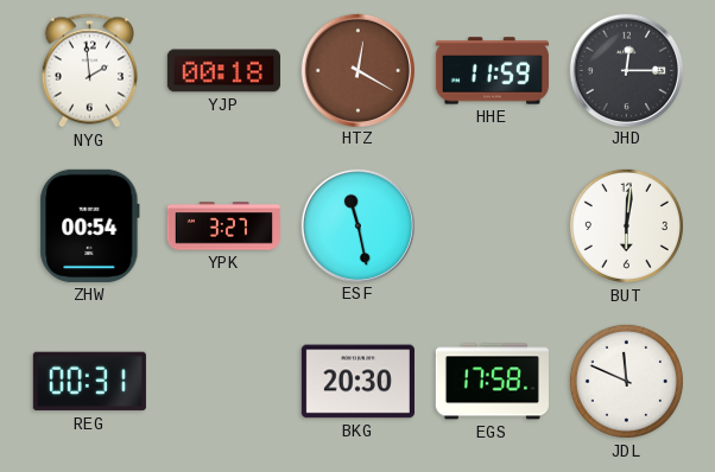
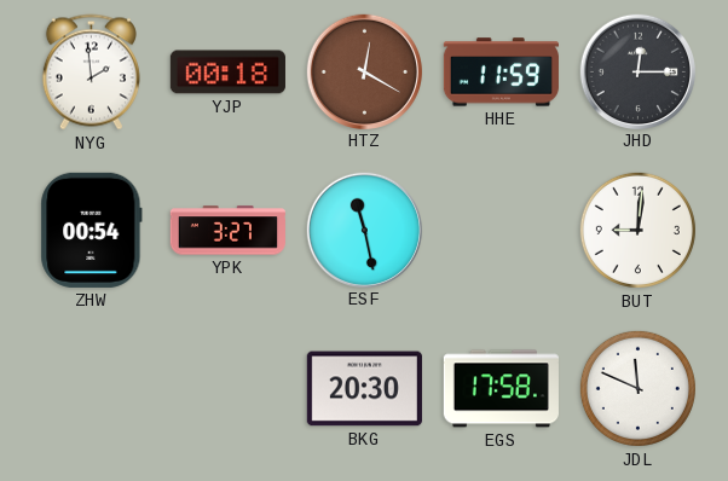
BUT: 6:01 -> 9:01
REG: 00:31 -> none
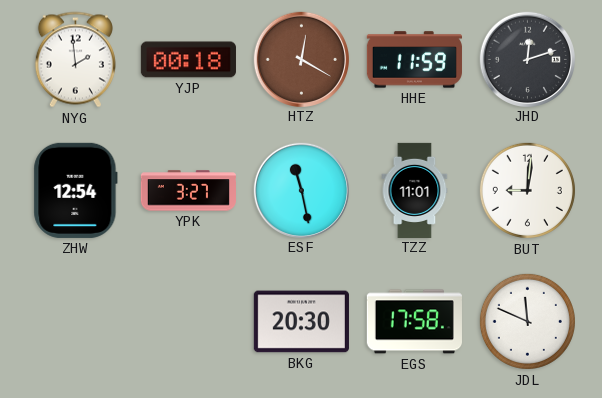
JHD: 12:15 -> 12:12
ZHW: 00:54 -> 12:54
TZZ: none -> 11:01
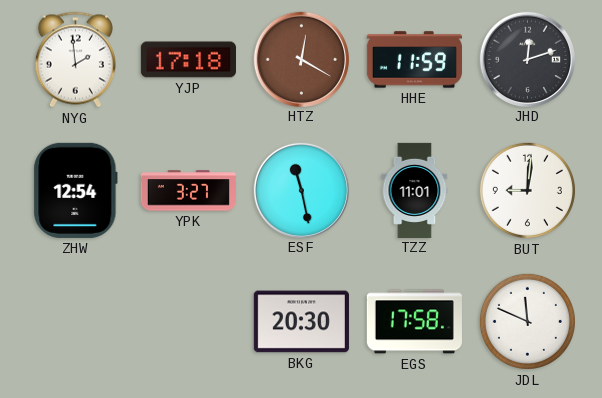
YJP: 00:18 -> 17:18
